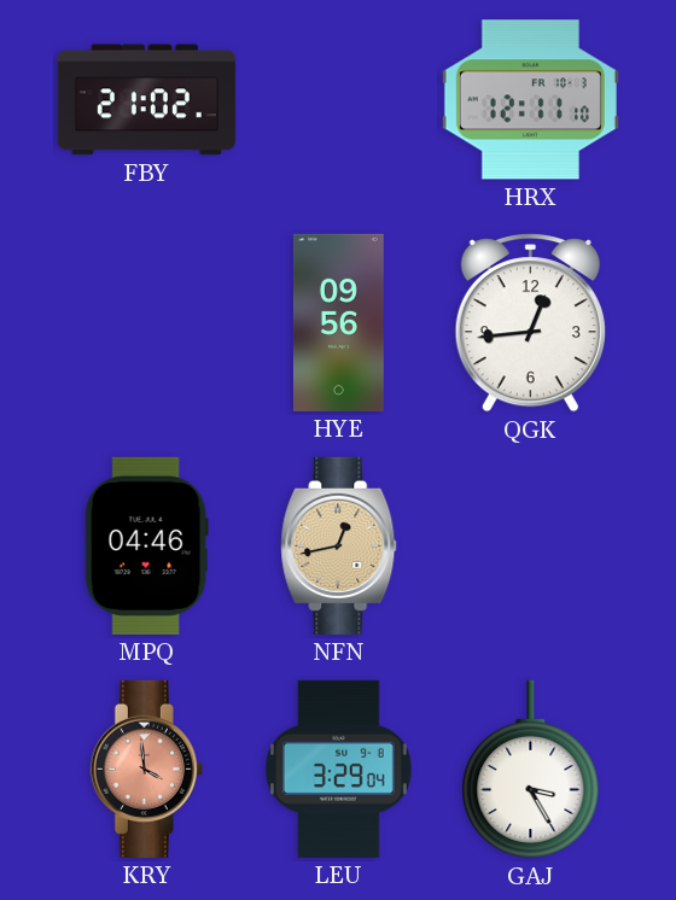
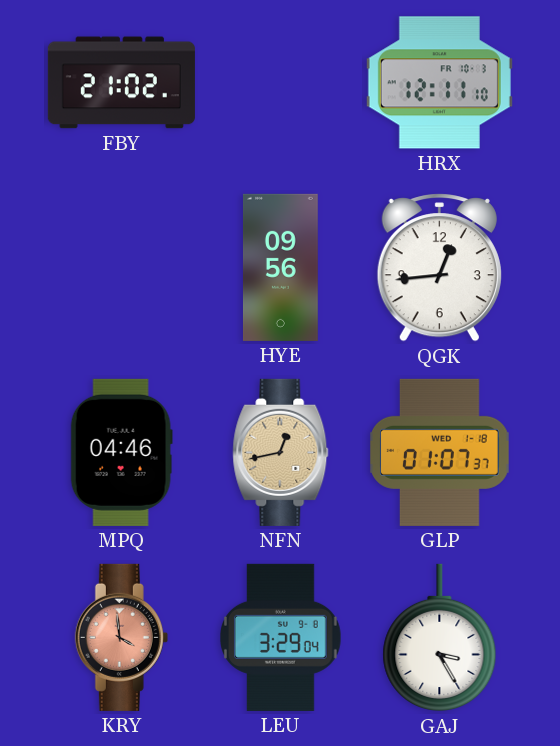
GLP: none -> 01:07
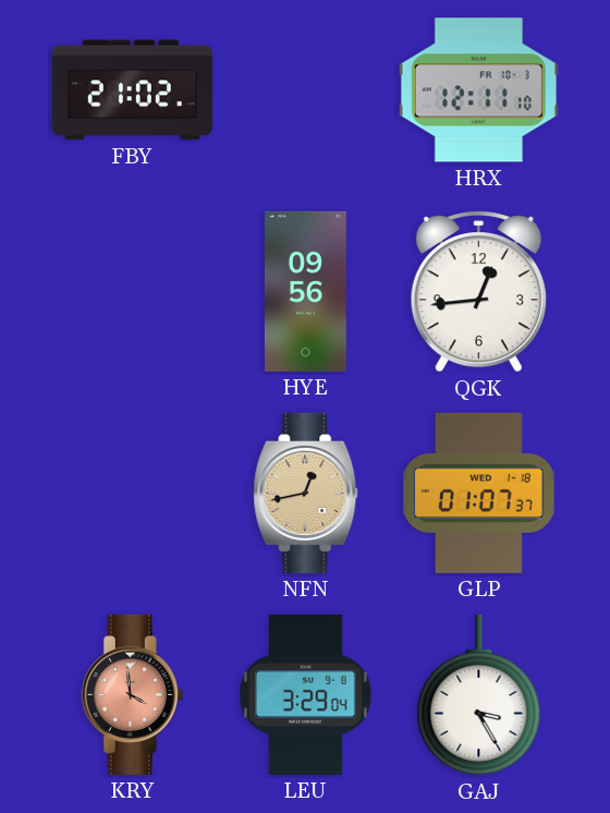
MPQ: 04:46 -> none
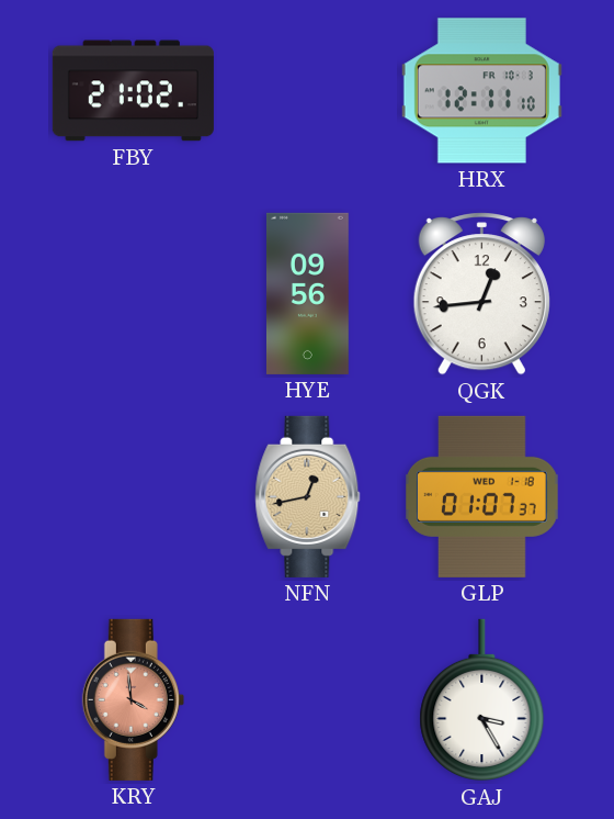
LEU: 3:29 -> none
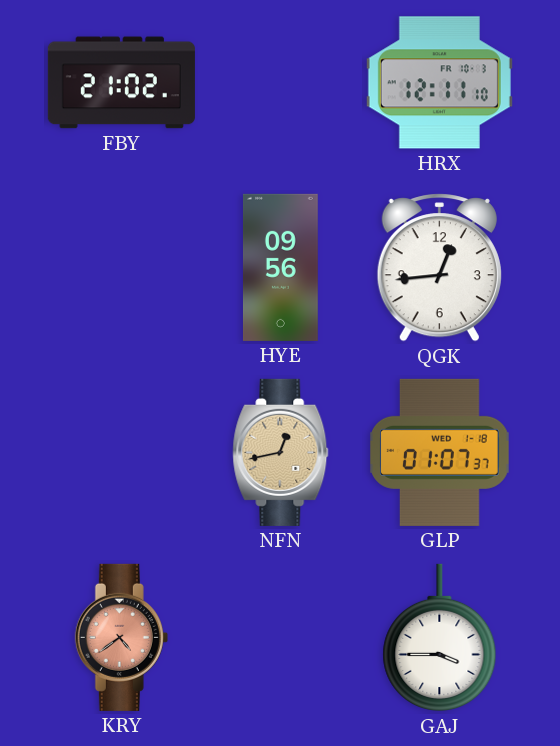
KRY: 3:59 -> 4:39
GAJ: 3:25 -> 3:45
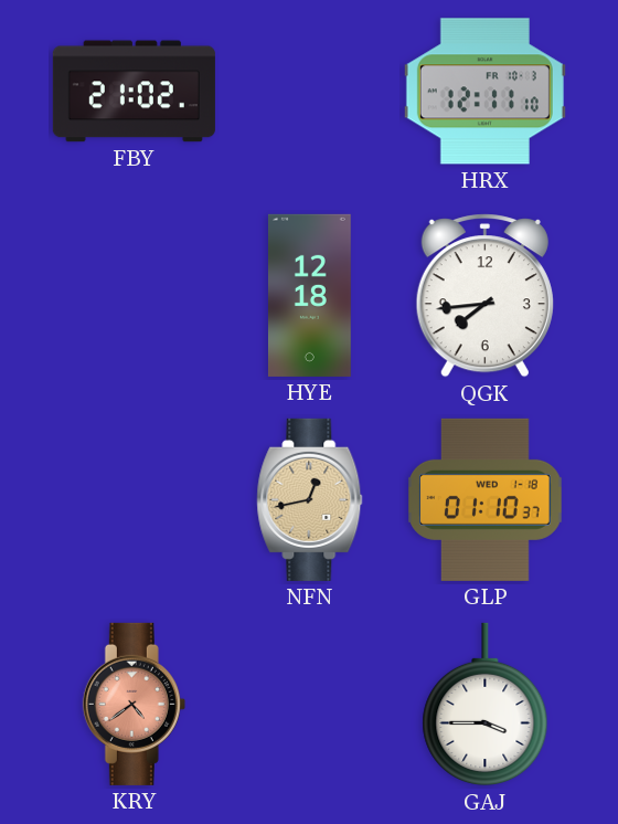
HYE: 09:56 -> 12:18
QGK: 12:44 -> 7:44
GLP: 01:07 -> 01:10
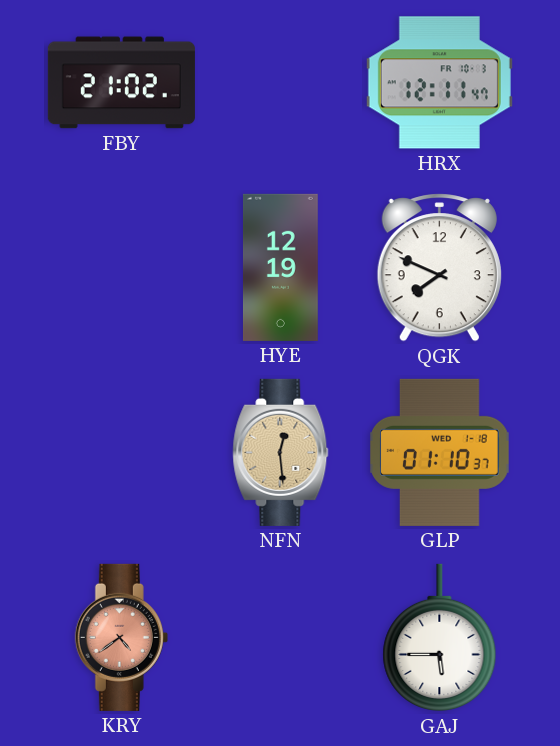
HRX: 12:11:10 -> 12:11:47
HYE: 12:18 -> 12:19
QGK: 7:44 -> 7:49
NFN: 12:43 -> 12:29
GAJ: 3:45 -> 5:45
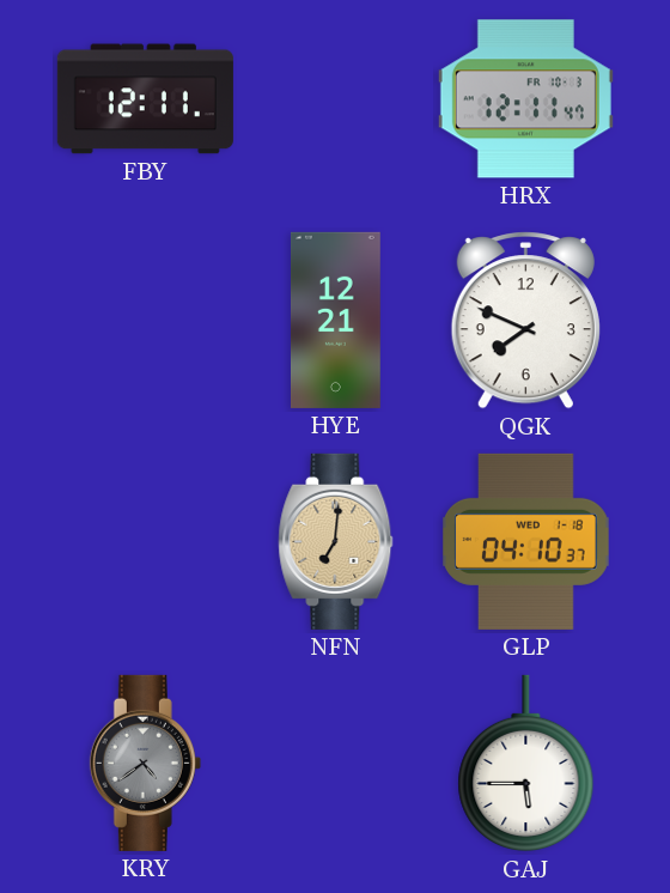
FBY: 21:02 -> 12:11
HYE: 12:19 -> 12:21
NFN: 12:29 -> 7:01
GLP: 01:10 -> 04:10
KRY dial: salmon -> grey
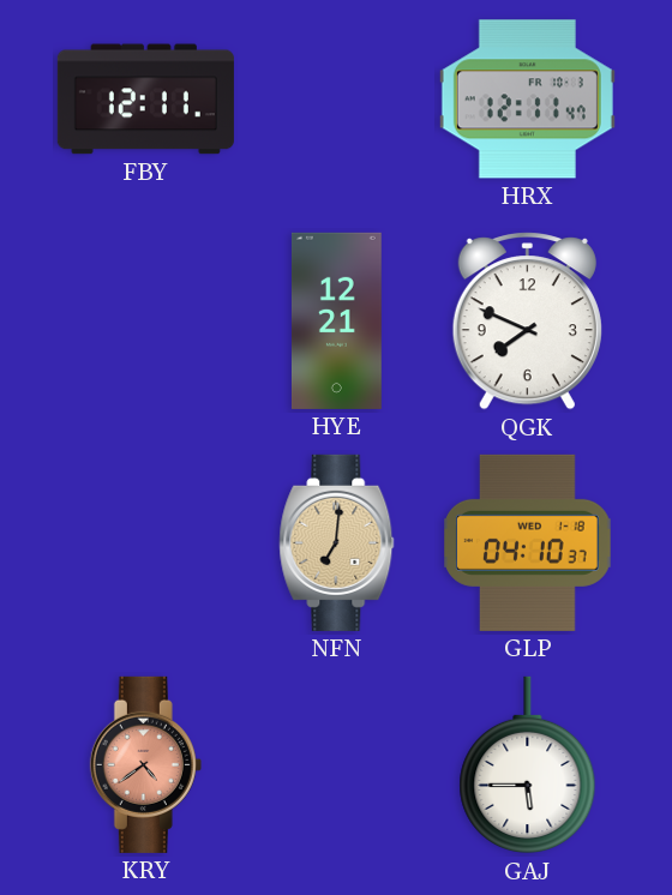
KRY dial: grey -> salmon
